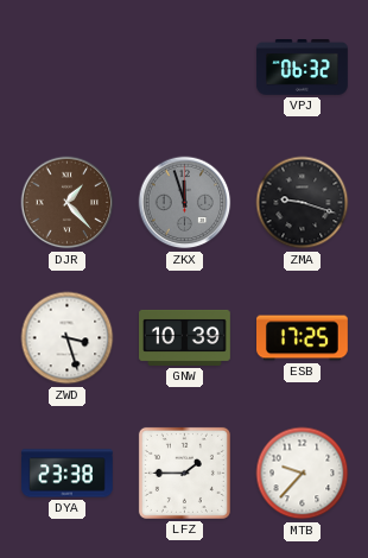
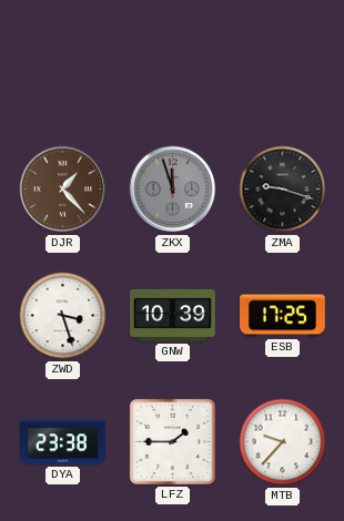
VPJ: 06:32 -> none
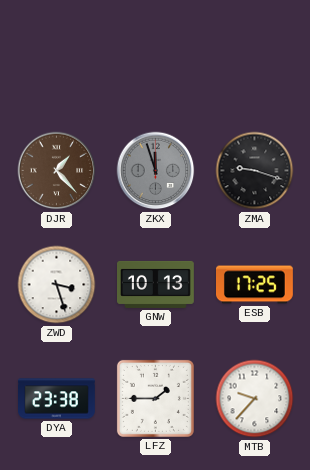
GNW: 10:39 -> 10:13
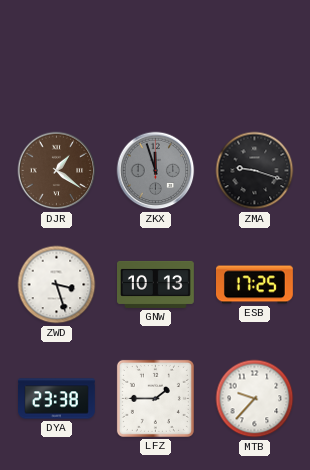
DJR: 1:23 -> 1:21
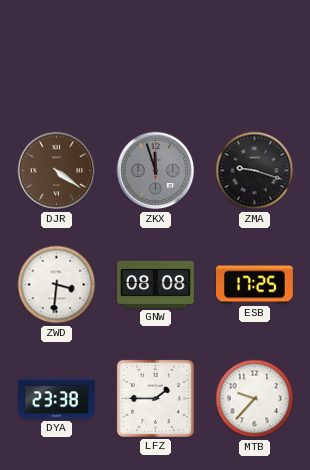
DJR: 1:21 -> 4:21
ZWD: 3:27 -> 3:31
GNW: 10:13 -> 08:08
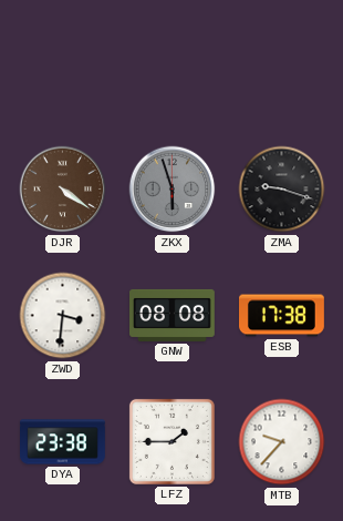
ZKX: 11:57 -> 5:57
ESB: 17:25 -> 17:38
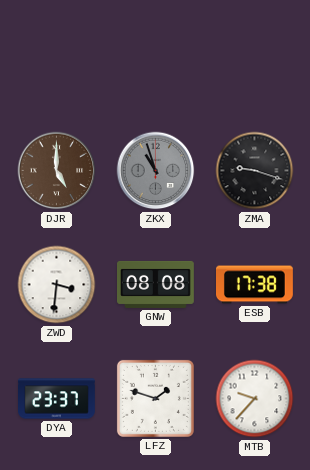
DJR: 4:21 -> 5:00
ZKX: 5:57 -> 10:57
DYA: 23:38 -> 23:37
LFZ: 1:45 -> 1:48
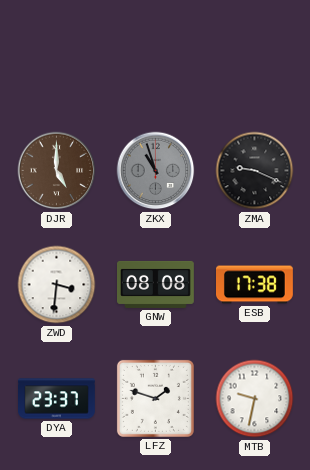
ZMA: 9:18 -> 9:19
MTB: 9:37 -> 9:32
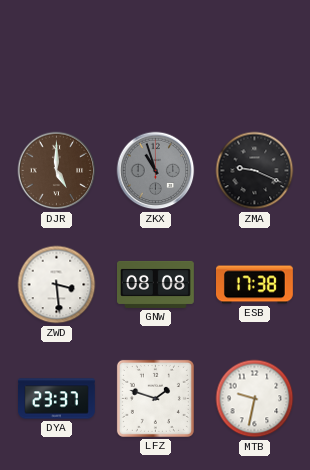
ZWD: 3:31 -> 3:29
